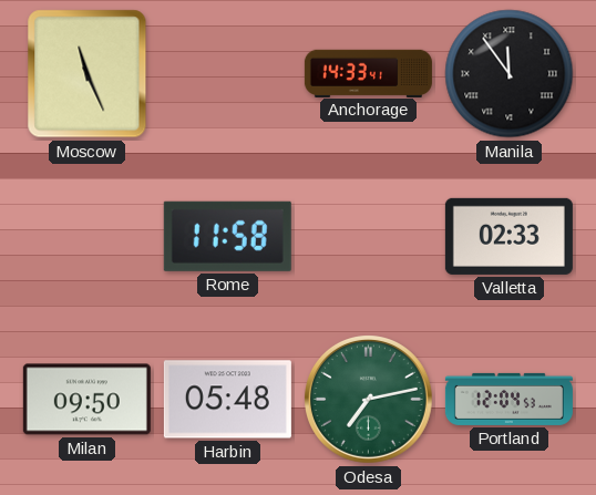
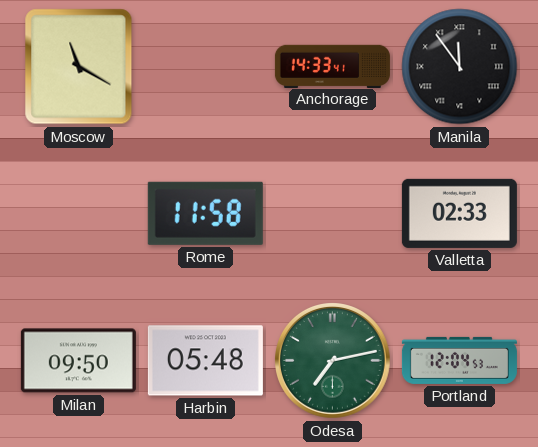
Moscow: 11:26 -> 11:20
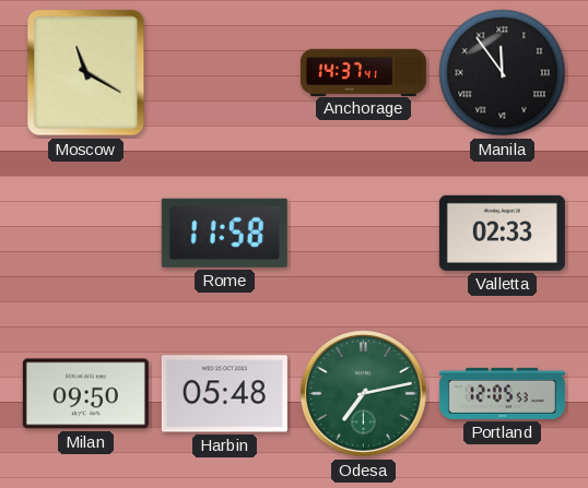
Anchorage: 14:33 -> 14:37
Portland: 12:04 -> 12:05
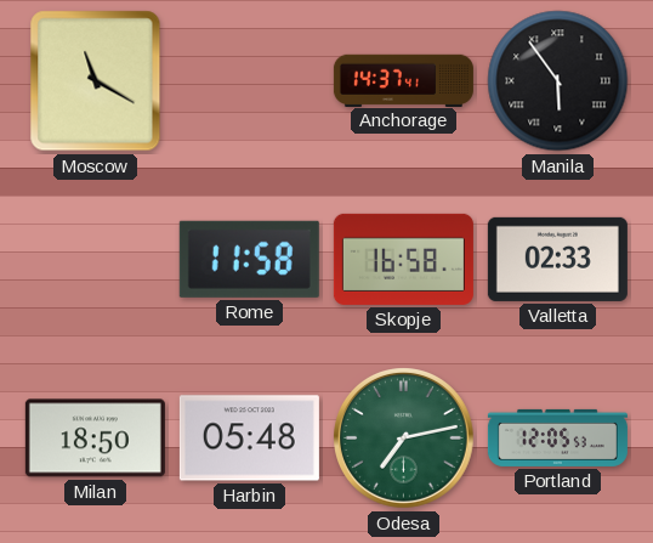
Manila: 11:54 -> 5:54
Skopje: none -> 16:58
Milan: 09:50 -> 18:50
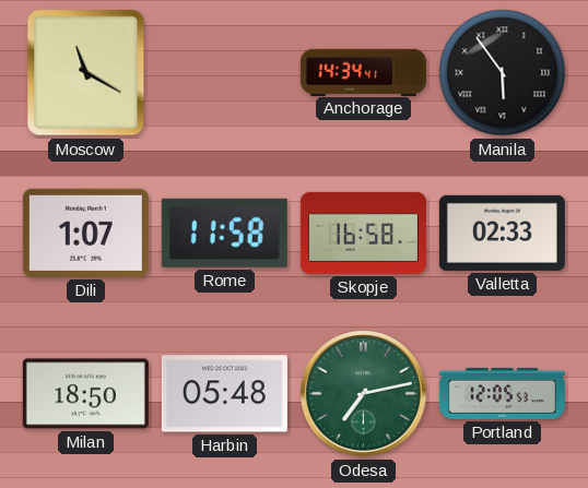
Anchorage: 14:37 -> 14:34
Dili: none -> 1:07
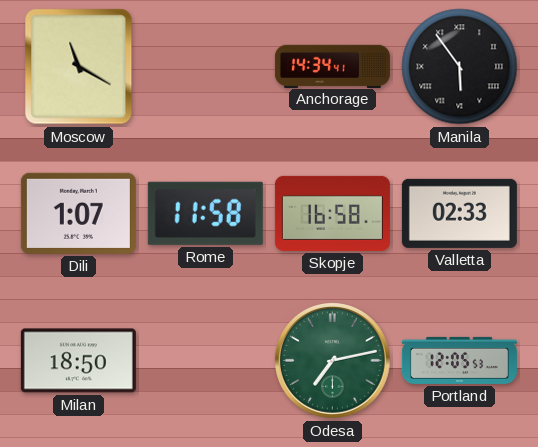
Harbin: 05:48 -> none
